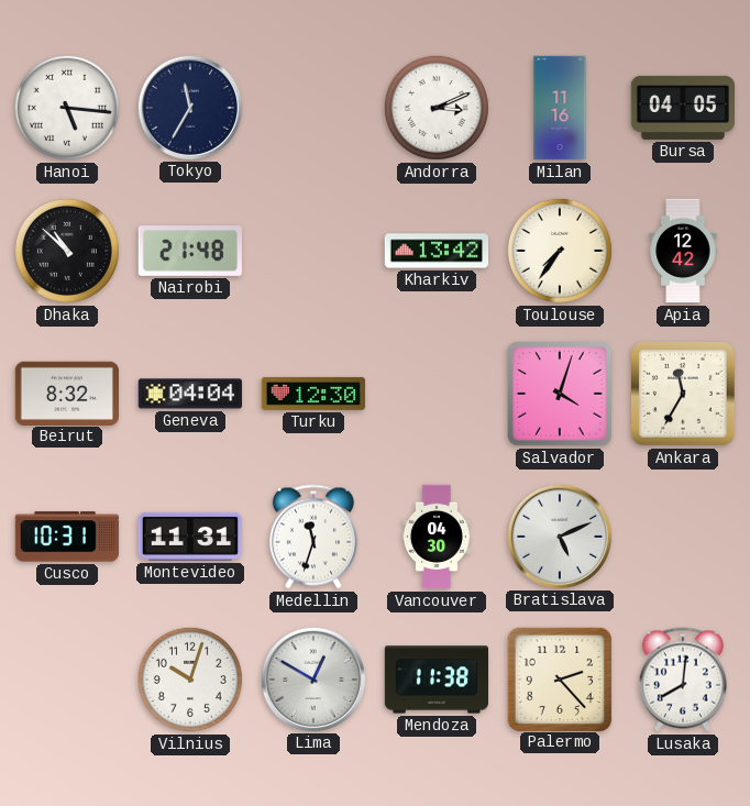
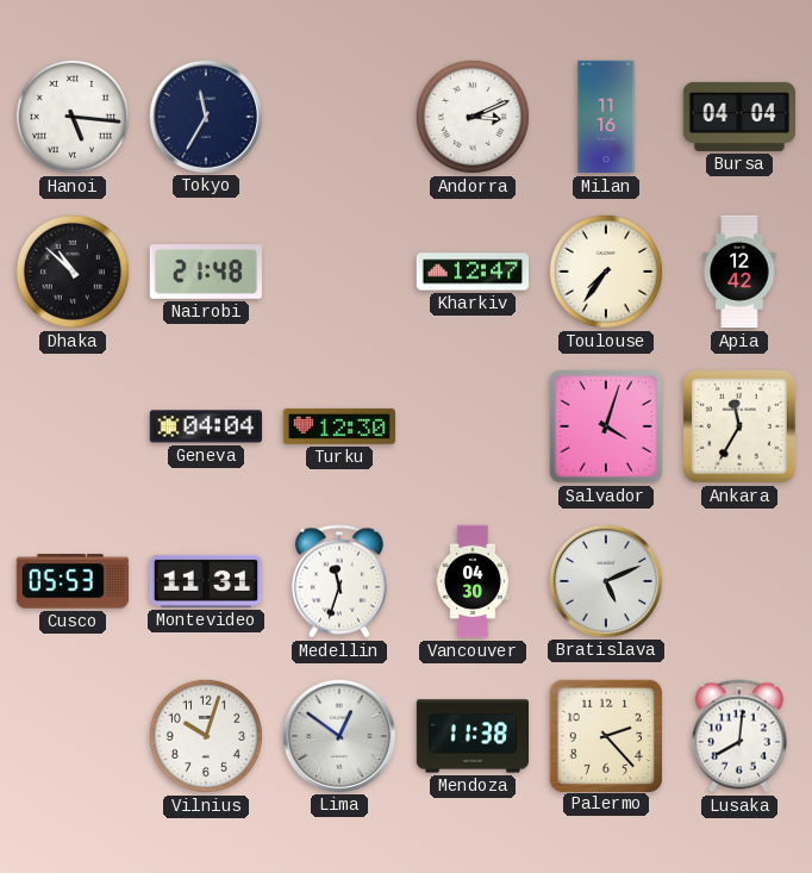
Bursa: 04:05 -> 04:04
Kharkiv: 13:42 -> 12:47
Beirut: 8:32 -> none
Cusco: 10:31 -> 05:53
Lima: 12:50 -> 12:51
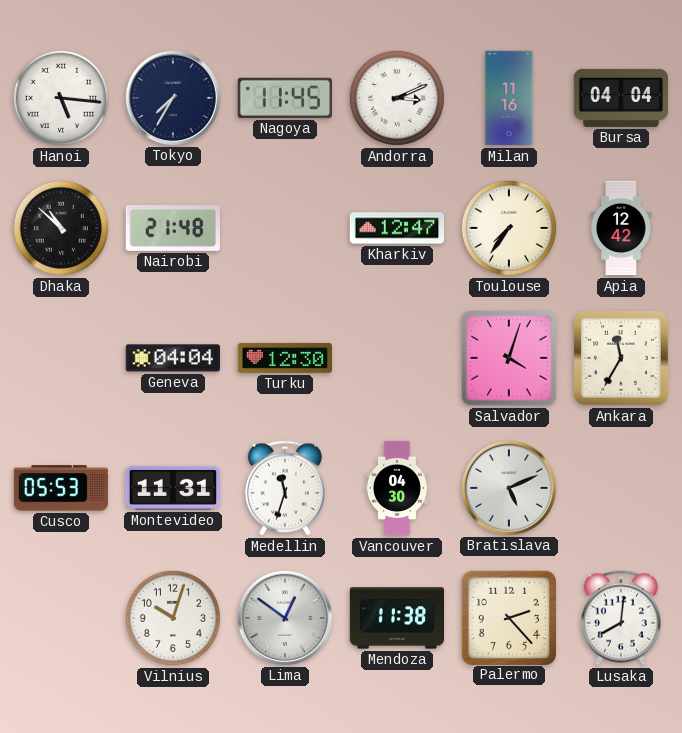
Tokyo: 11:35 -> 7:35
Nagoya: none -> 11:45
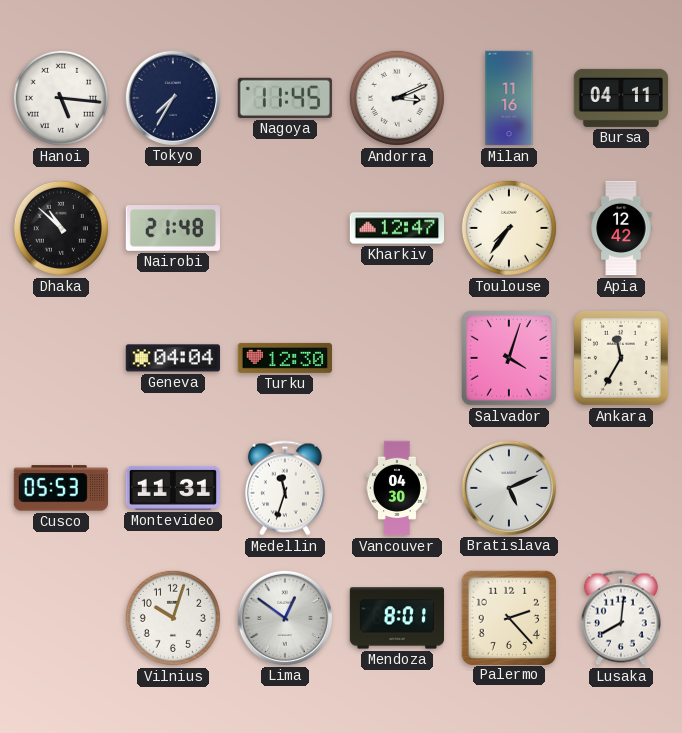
Bursa: 04:04 -> 04:11
Mendoza: 11:38 -> 8:01
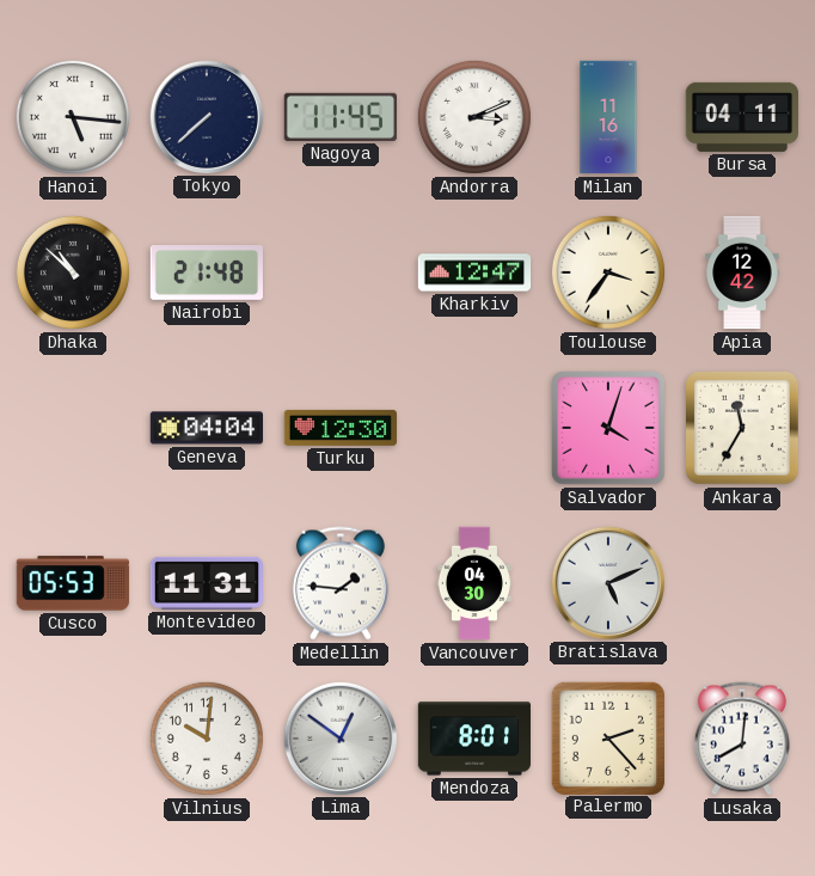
Tokyo: 7:35 -> 7:38
Toulouse: 7:36 -> 3:36
Medellin: 11:33 -> 1:46
Vilnius: 10:03 -> 10:01
